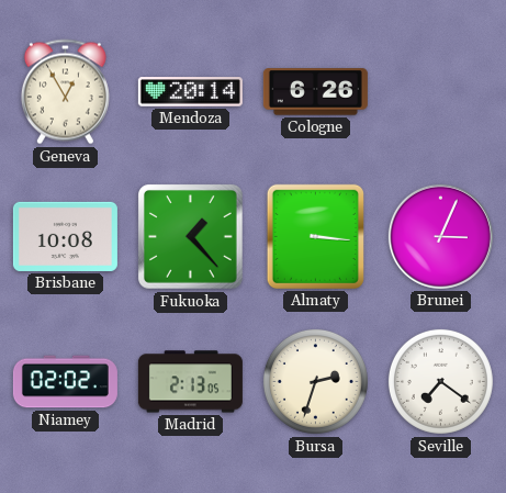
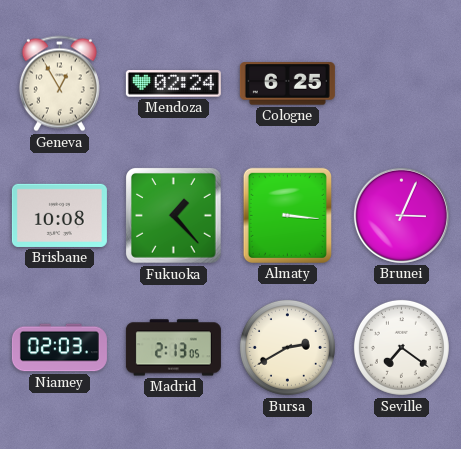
Mendoza: 20:14 -> 02:24
Cologne: 6:26 -> 6:25
Niamey: 02:02 -> 02:03
Bursa: 2:33 -> 2:40
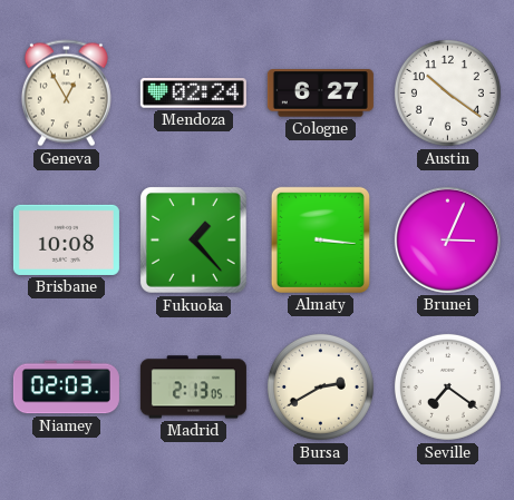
Cologne: 6:25 -> 6:27
Austin: none -> 10:21
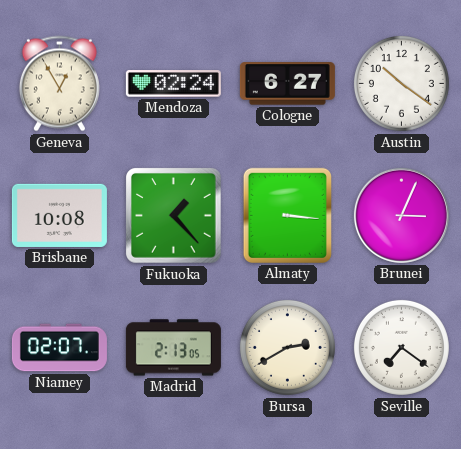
Niamey: 02:03 -> 02:07
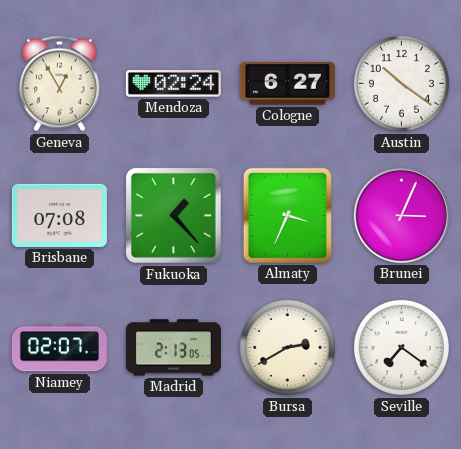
Brisbane: 10:08 -> 07:08
Almaty: 3:16 -> 3:34
